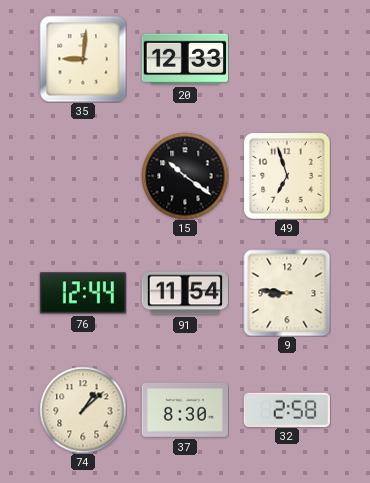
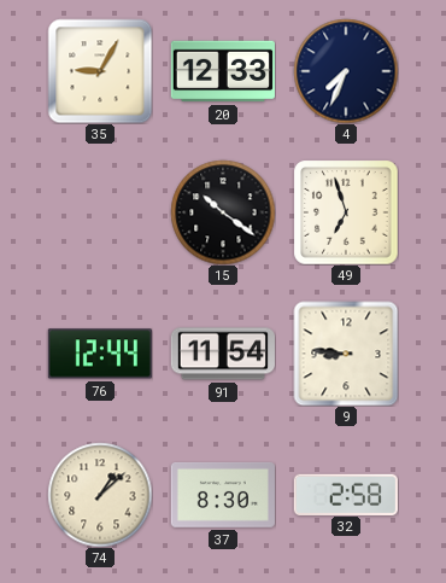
35: 9:01 -> 9:05
4: none -> 7:34
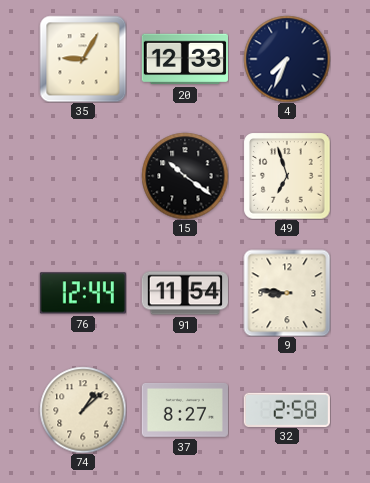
37: 8:30 -> 8:27
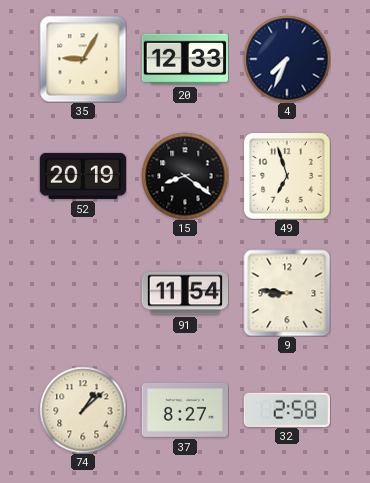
52: none -> 20:19
15: 10:21 -> 8:21
76: 12:44 -> none
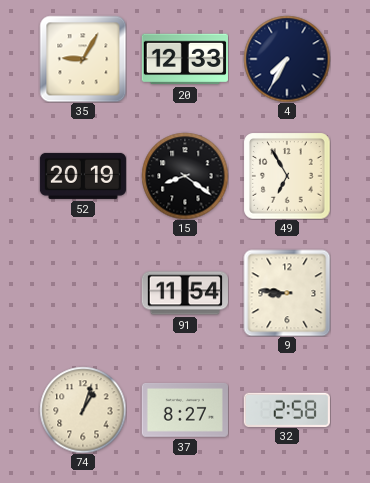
4: 7:34 -> 7:35
49: 6:57 -> 6:55
74: 1:08 -> 1:03
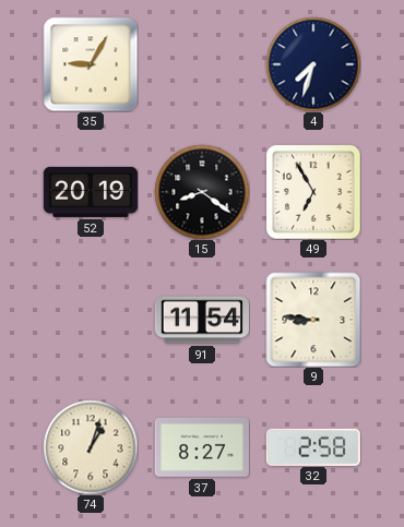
20: 12:33 -> none
4: 7:35 -> 7:33
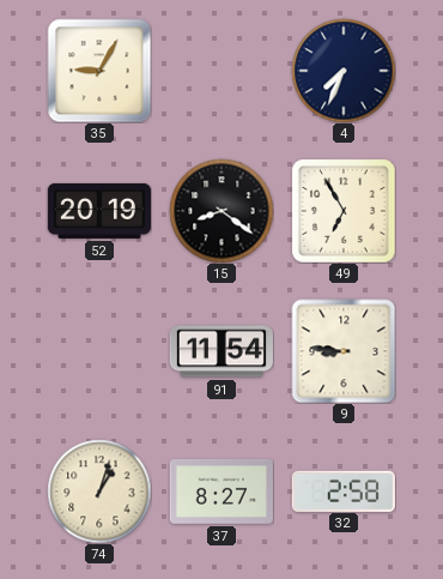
4: 7:33 -> 7:34
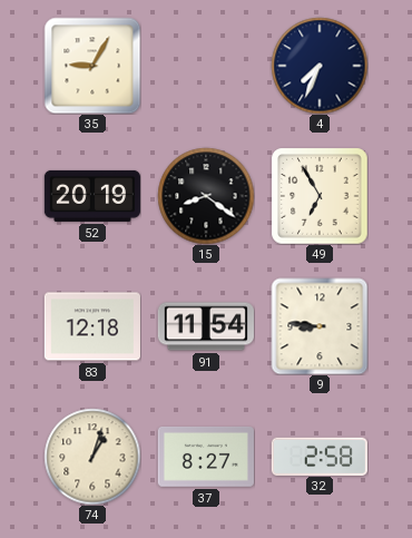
83: none -> 12:18
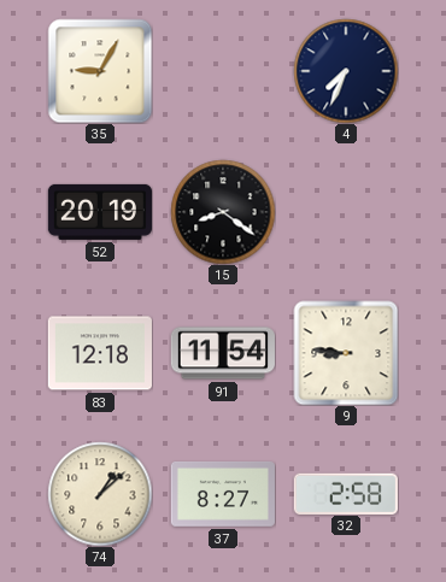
49: 6:55 -> none
74: 1:03 -> 1:08
